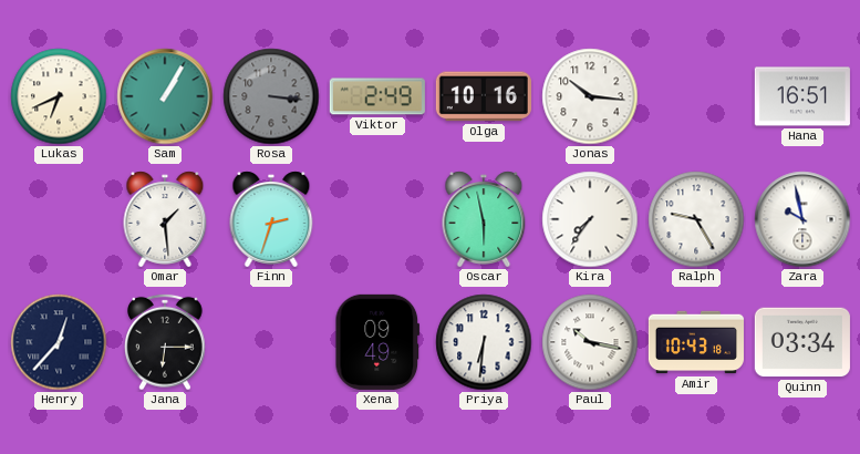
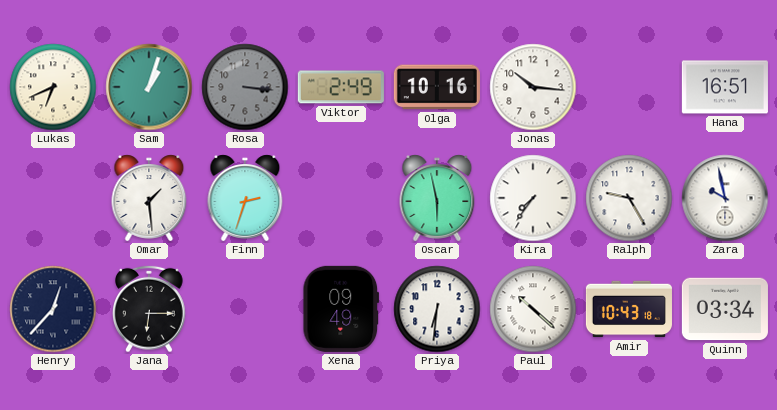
Sam: 1:05 -> 1:03
Paul: 10:17 -> 10:22
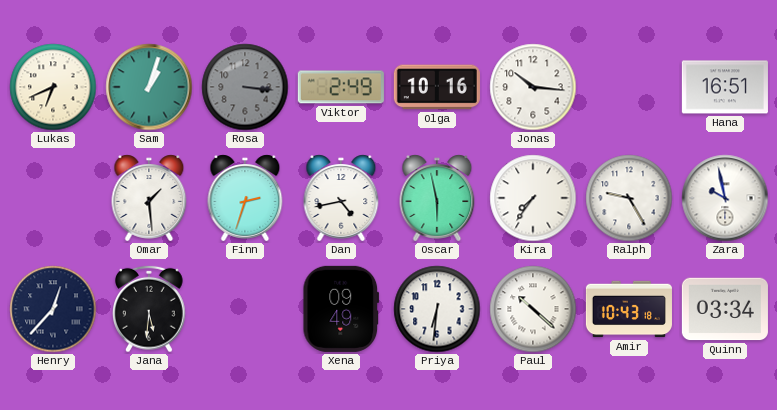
Dan: none -> 4:43
Jana: 6:15 -> 5:31
